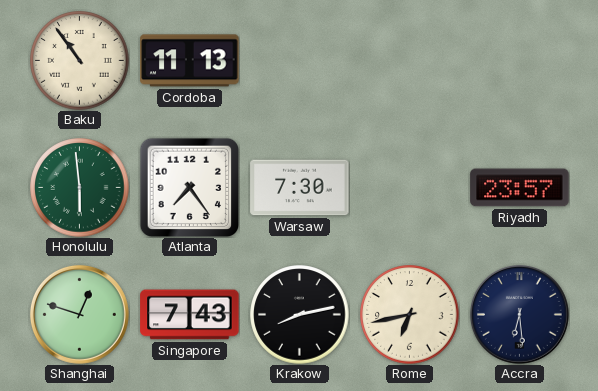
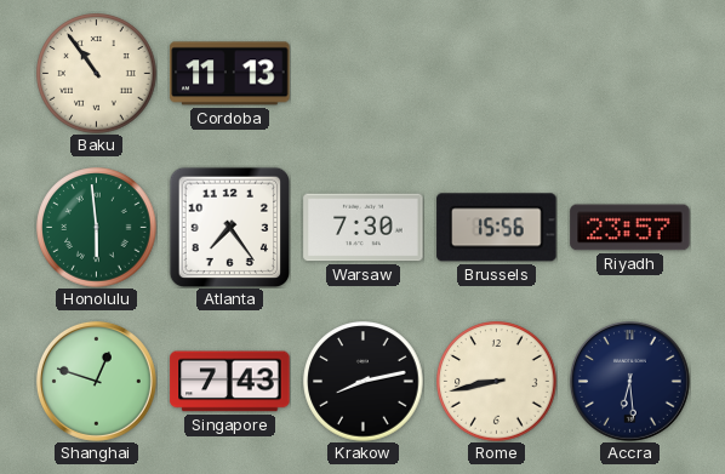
Brussels: none -> 15:56
Rome: 6:43 -> 8:43
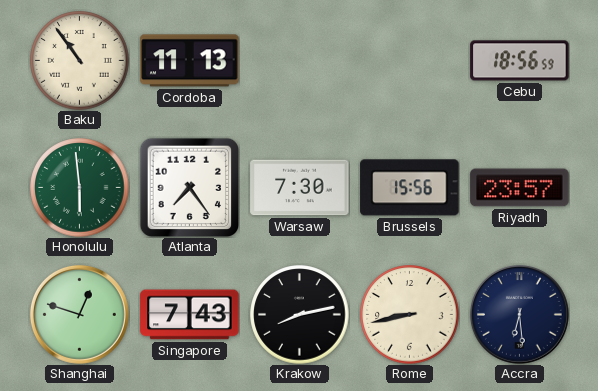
Cebu: none -> 18:56
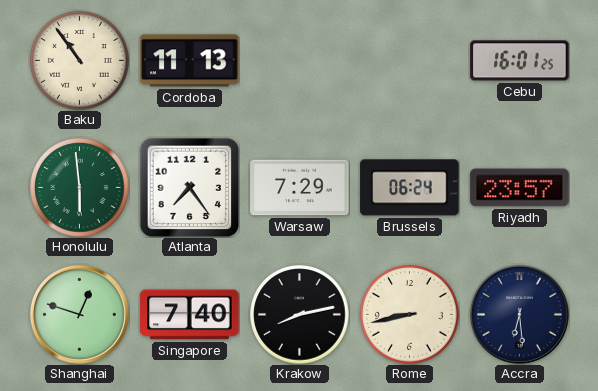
Cebu: 18:56 -> 16:01
Warsaw: 7:30 -> 7:29
Brussels: 15:56 -> 06:24
Singapore: 7:43 -> 7:40
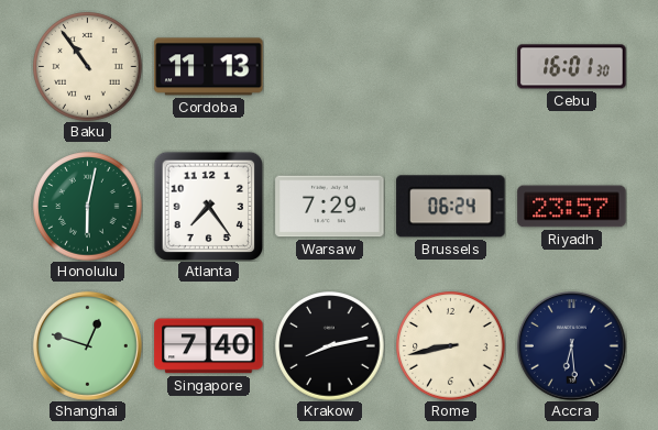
Cebu: 16:01:25 -> 16:01:30
Honolulu: 5:59 -> 6:02
